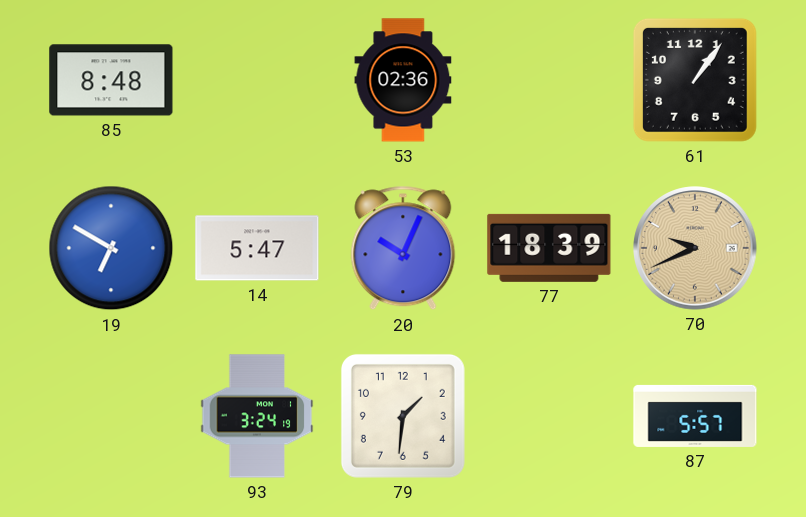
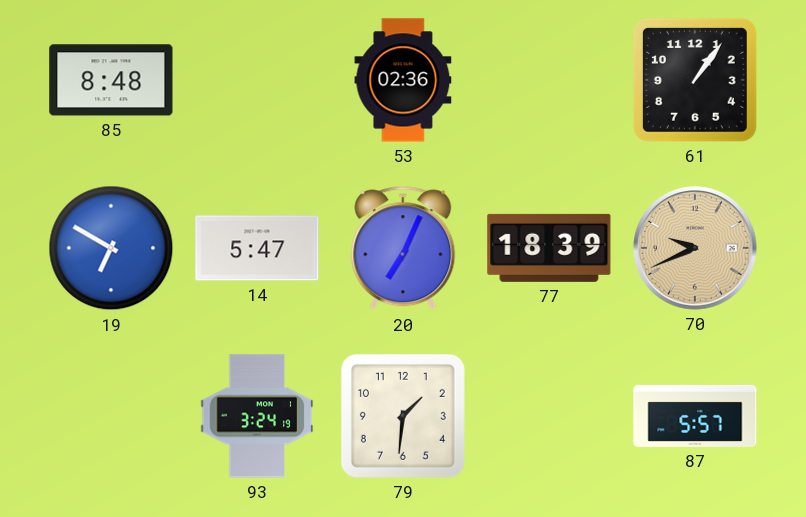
20: 10:04 -> 7:04
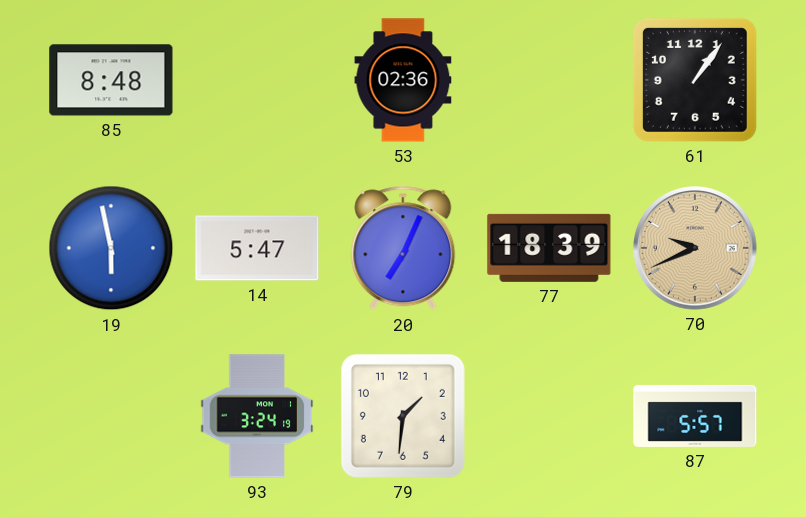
19: 6:50 -> 5:58
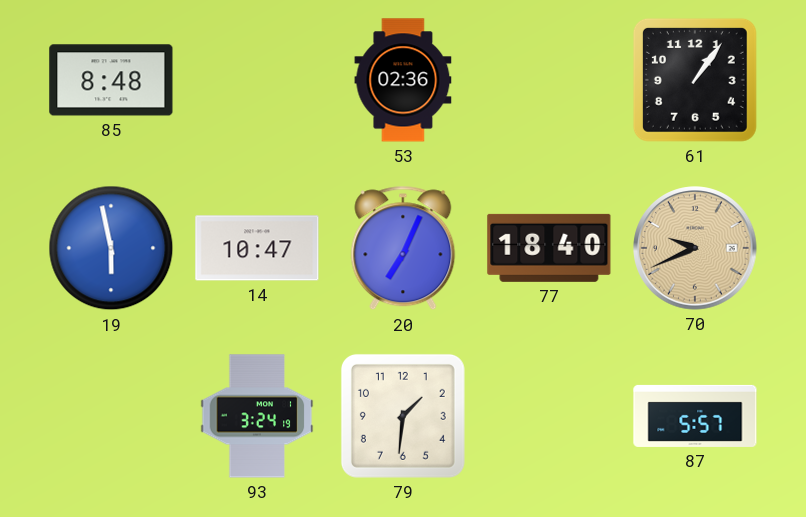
14: 5:47 -> 10:47
77: 18:39 -> 18:40
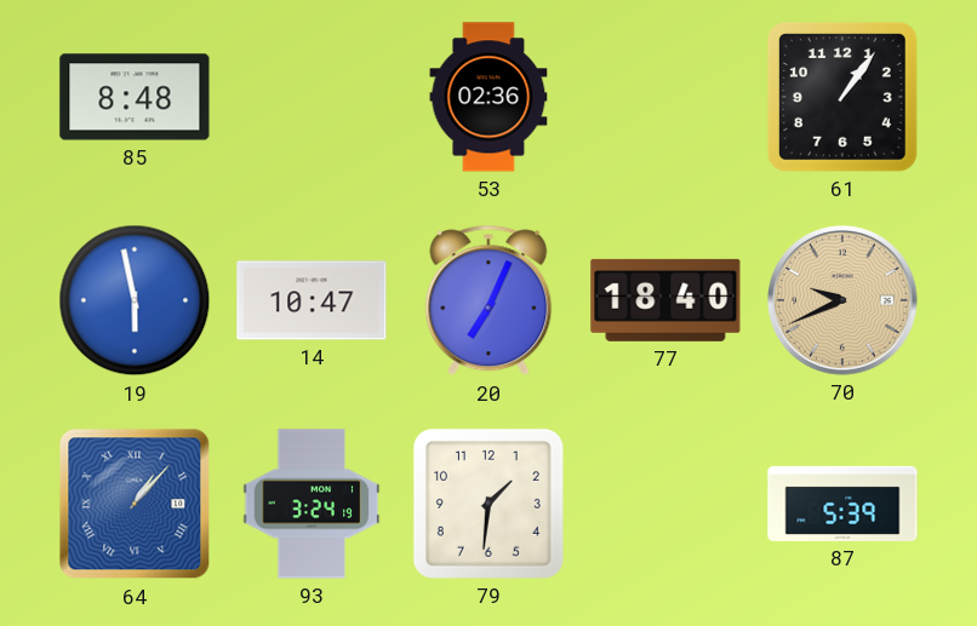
64: none -> 1:07
87: 5:57 -> 5:39
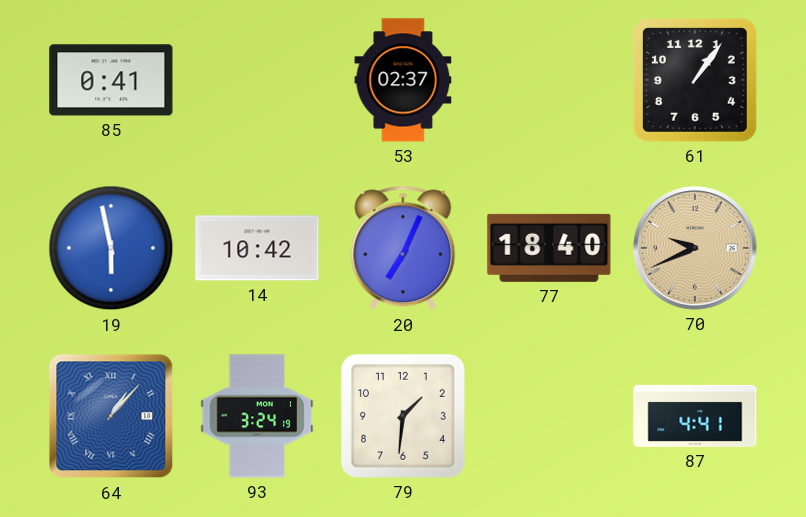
85: 8:48 -> 0:41
53: 02:36 -> 02:37
14: 10:47 -> 10:42
87: 5:39 -> 4:41
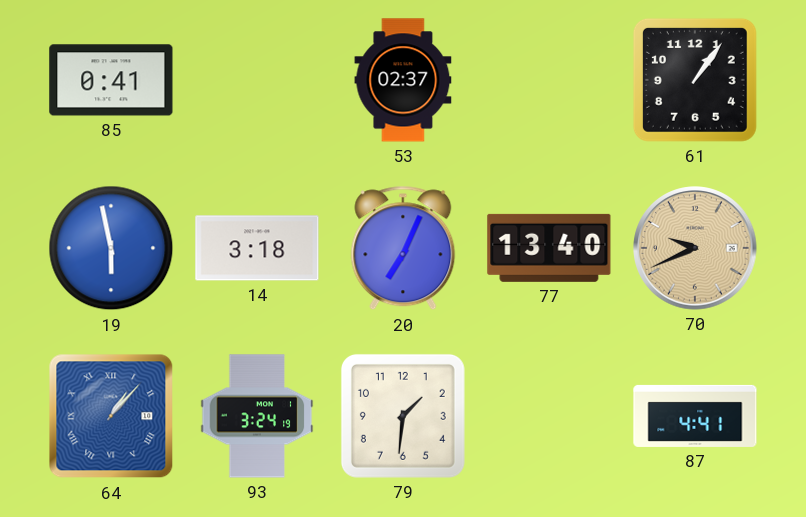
14: 10:42 -> 3:18
77: 18:40 -> 13:40
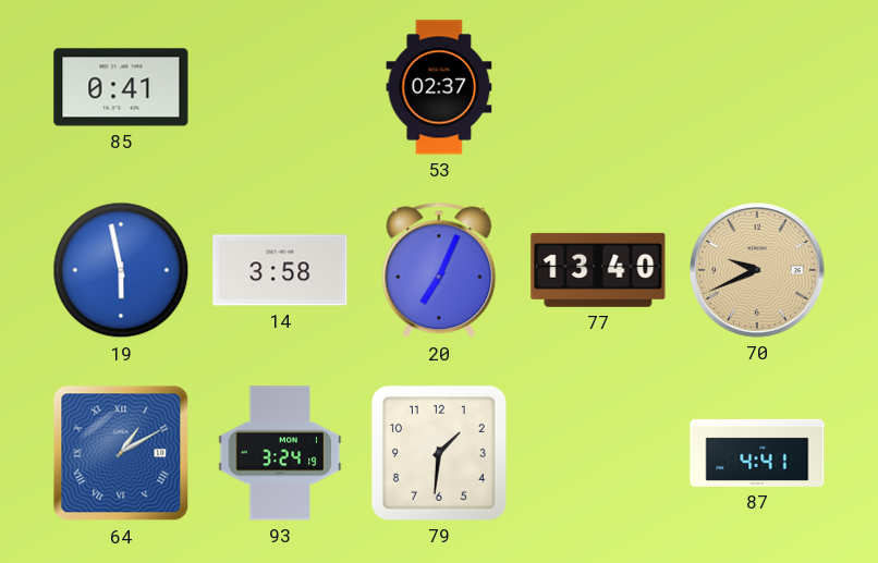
61: 1:06 -> none
14: 3:18 -> 3:58
64: 1:07 -> 1:10
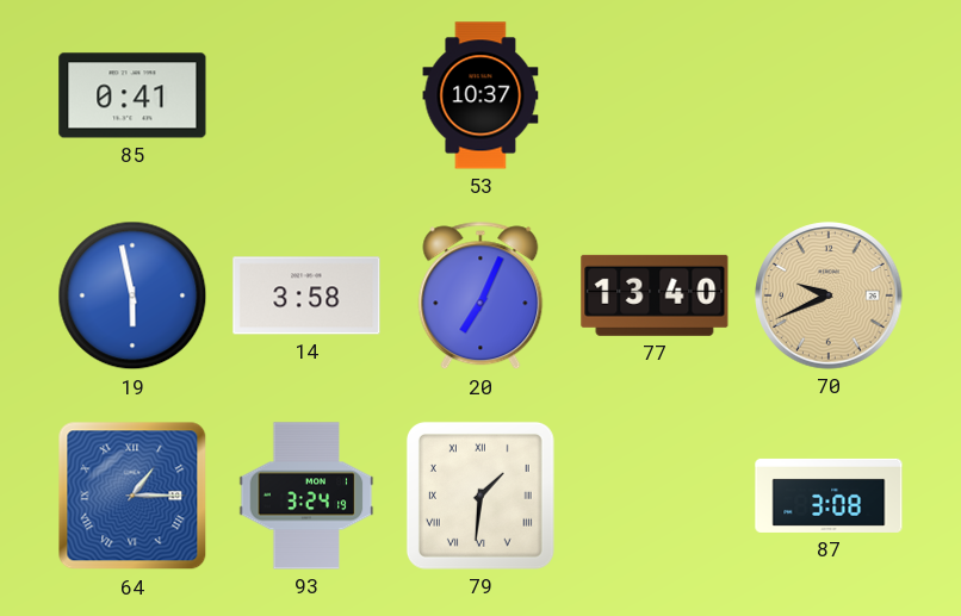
53: 02:37 -> 10:37
64: 1:10 -> 1:15
79 numerals: Arabic -> Roman
87: 4:41 -> 3:08
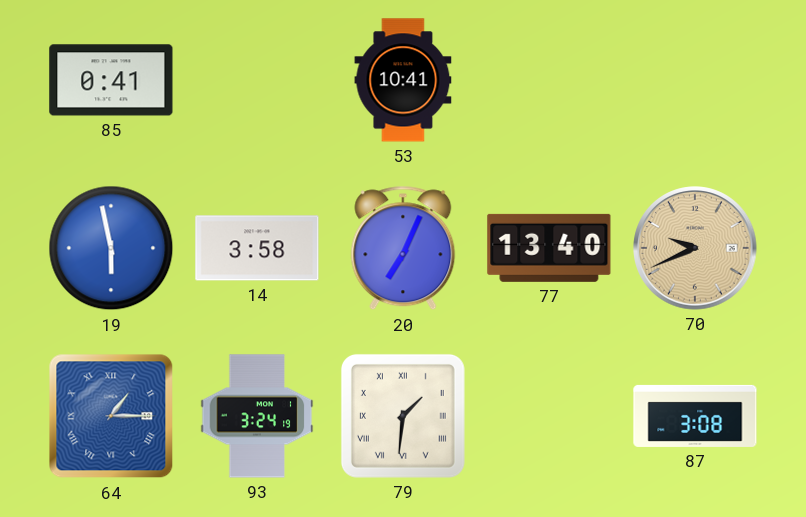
53: 10:37 -> 10:41
